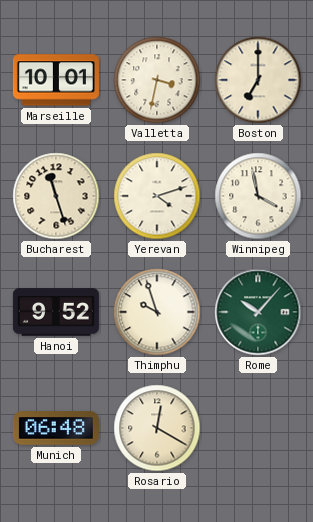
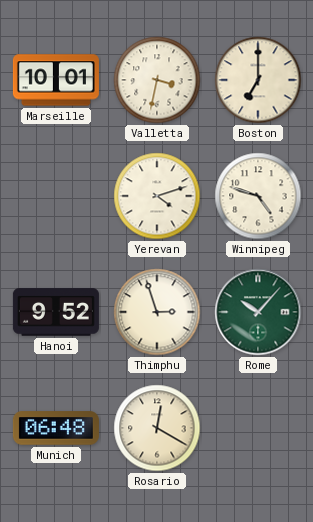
Bucharest: 11:27 -> none
Winnipeg: 3:58 -> 4:48
Thimphu: 9:57 -> 2:57
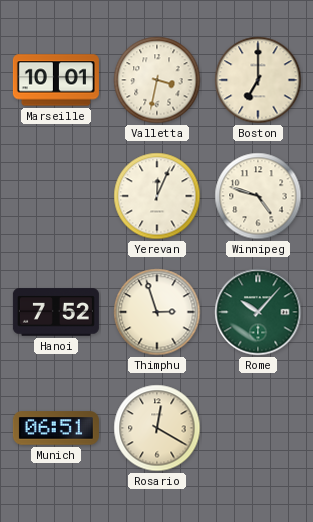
Yerevan: 4:12 -> 12:04
Hanoi: 9:52 -> 7:52
Munich: 06:48 -> 06:51
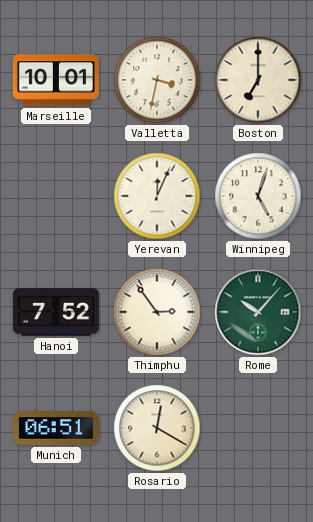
Winnipeg: 4:48 -> 5:03
Thimphu: 2:57 -> 2:54
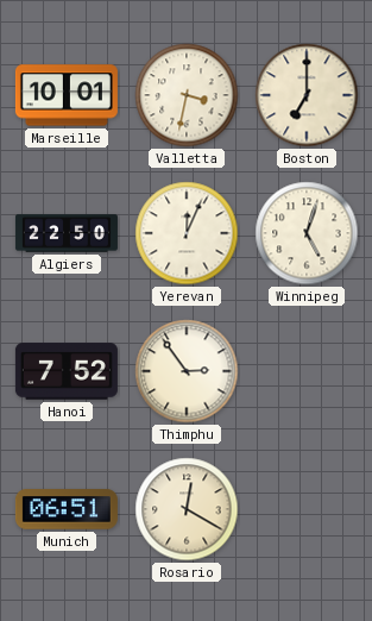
Algiers: none -> 22:50
Rome: 10:07 -> none
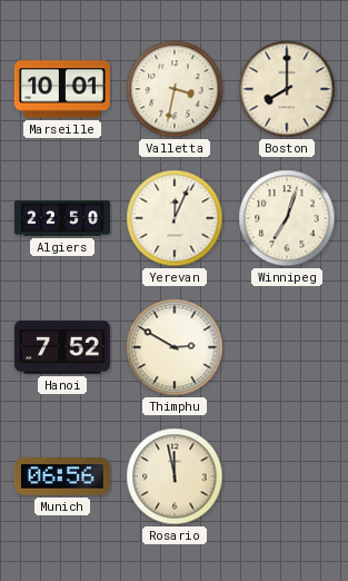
Boston: 7:00 -> 8:00
Winnipeg: 5:03 -> 7:03
Thimphu: 2:54 -> 2:50
Munich: 06:51 -> 06:56
Rosario: 12:20 -> 11:58
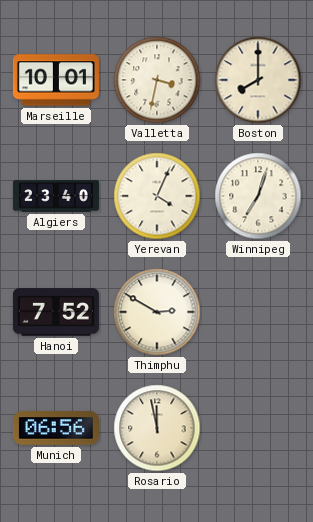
Algiers: 22:50 -> 23:40
Yerevan: 12:04 -> 4:04
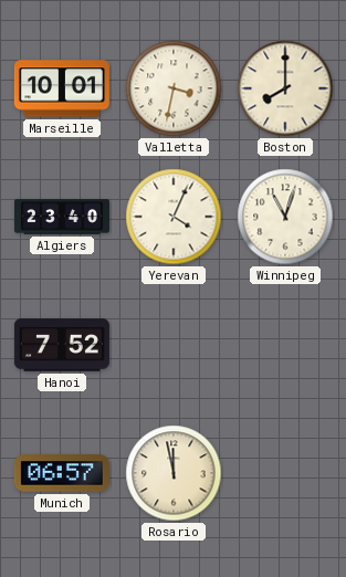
Winnipeg: 7:03 -> 11:03
Thimphu: 2:50 -> none
Munich: 06:56 -> 06:57
